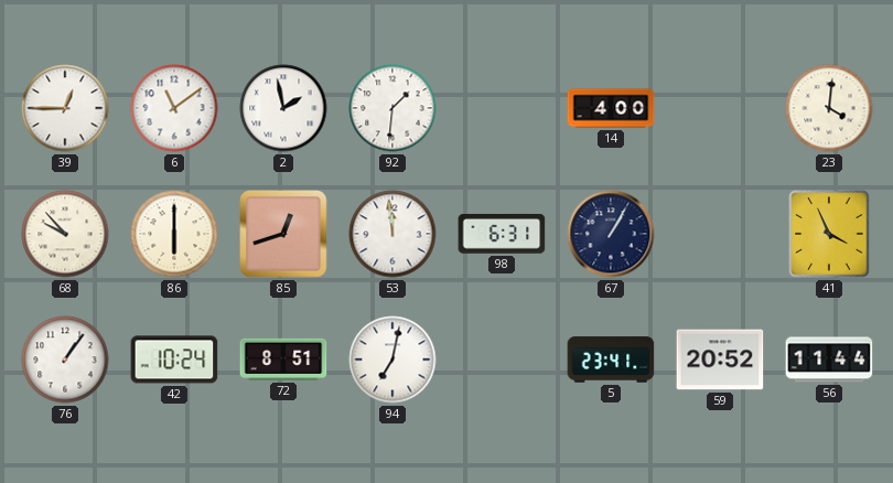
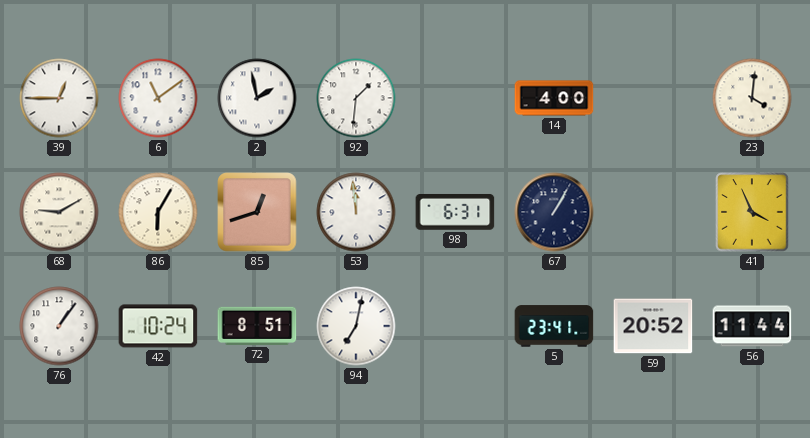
68: 9:53 -> 9:10
86: 6:00 -> 6:05
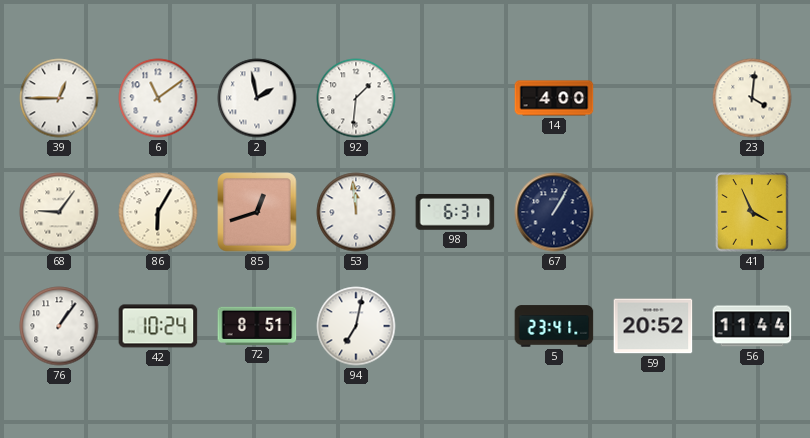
68: 9:10 -> 9:06
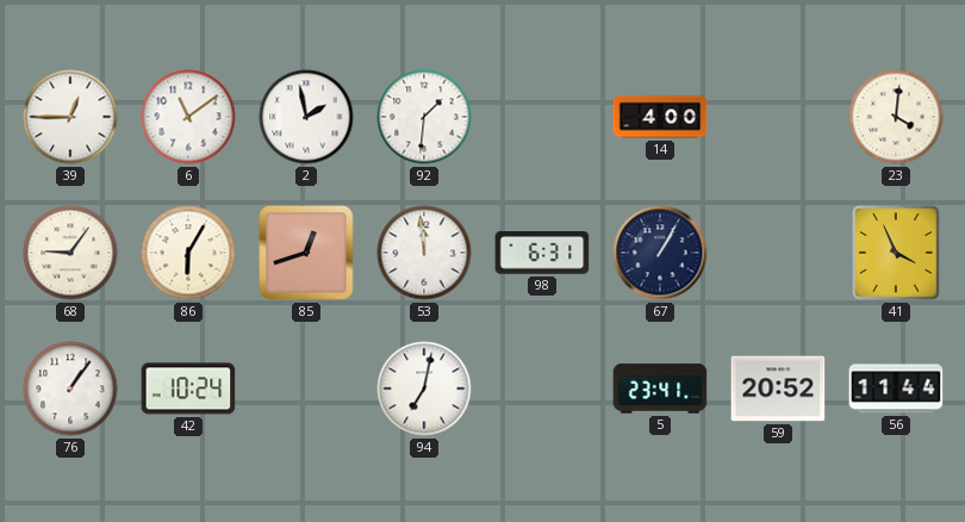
72: 8:51 -> none
